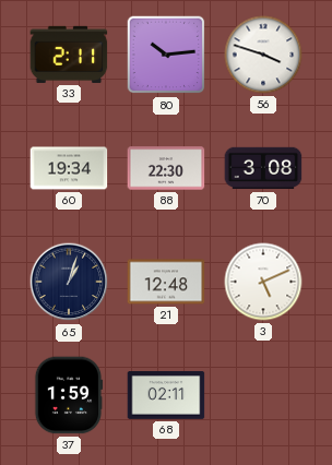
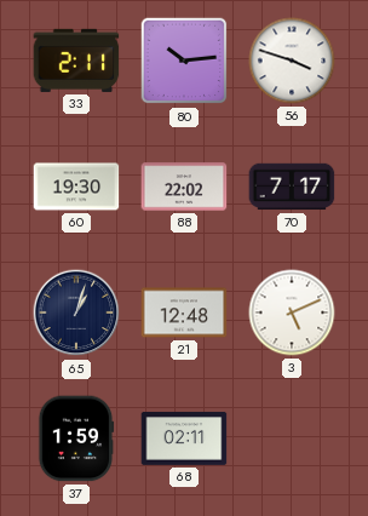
60: 19:34 -> 19:30
88: 22:30 -> 22:02
70: 3:08 -> 7:17
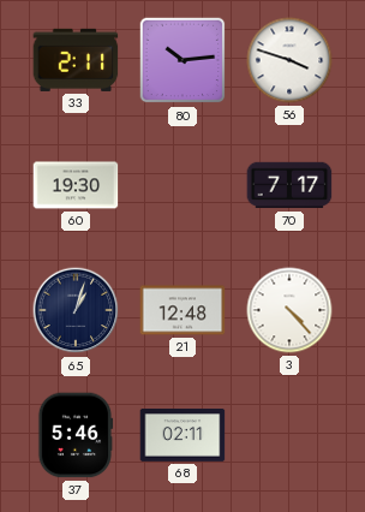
88: 22:02 -> none
3: 5:11 -> 4:23
37: 1:59 -> 5:46
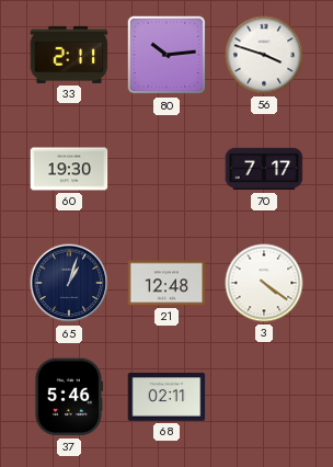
3: 4:23 -> 4:21
